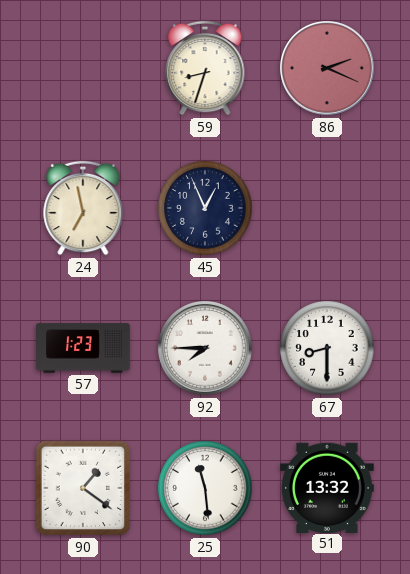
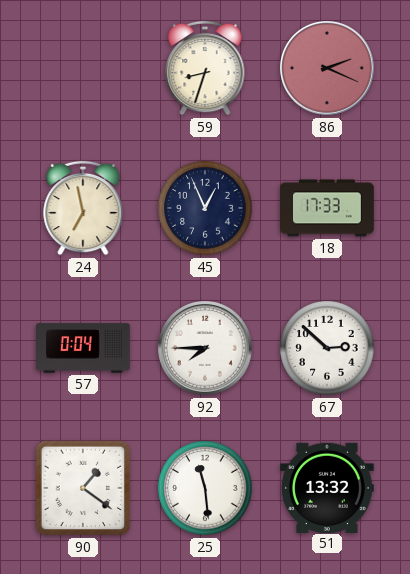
18: none -> 17:33
57: 1:23 -> 0:04
67: 8:30 -> 2:52
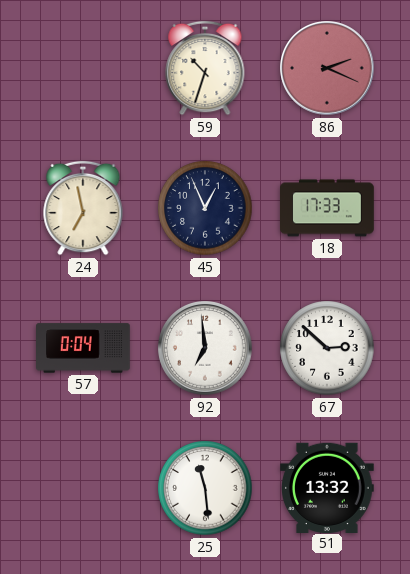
59: 8:33 -> 10:33
92: 7:45 -> 6:59
90: 1:21 -> none
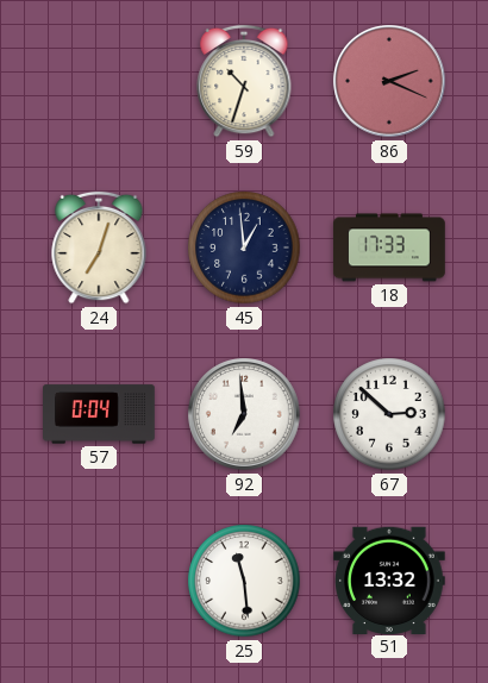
24: 6:58 -> 7:03
45: 12:56 -> 12:59
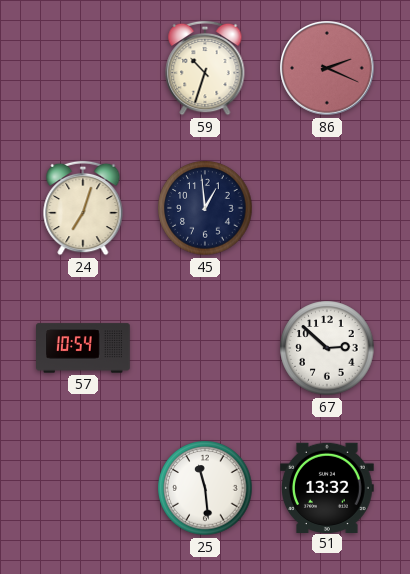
18: 17:33 -> none
57: 0:04 -> 10:54
92: 6:59 -> none
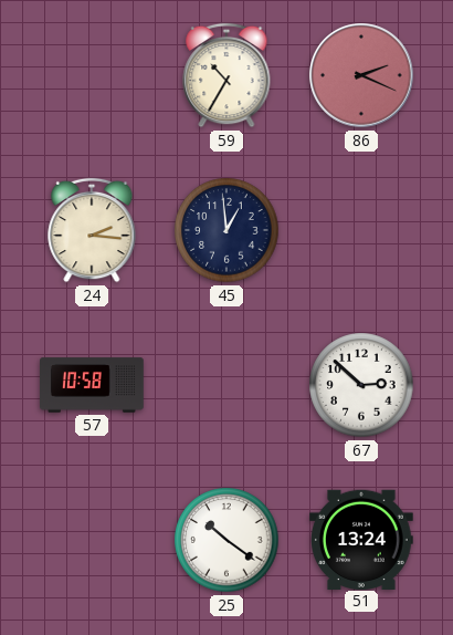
59: 10:33 -> 10:35
24: 7:03 -> 2:16
57: 10:54 -> 10:58
25: 11:29 -> 10:21
51: 13:32 -> 13:24
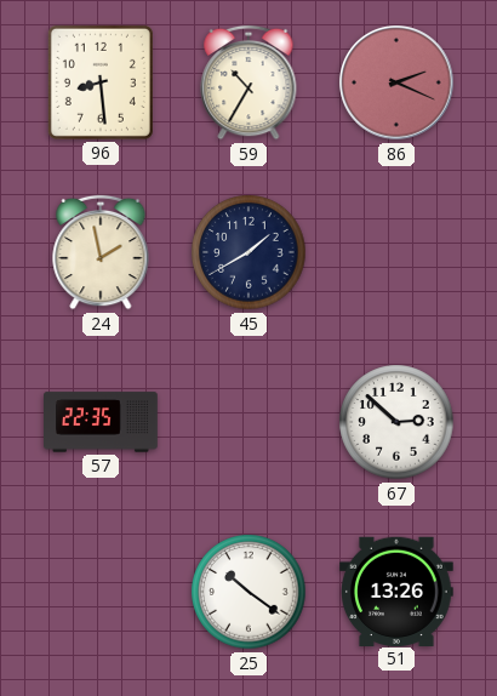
96: none -> 8:29
24: 2:16 -> 1:58
45: 12:59 -> 1:40
57: 10:58 -> 22:35
51: 13:24 -> 13:26
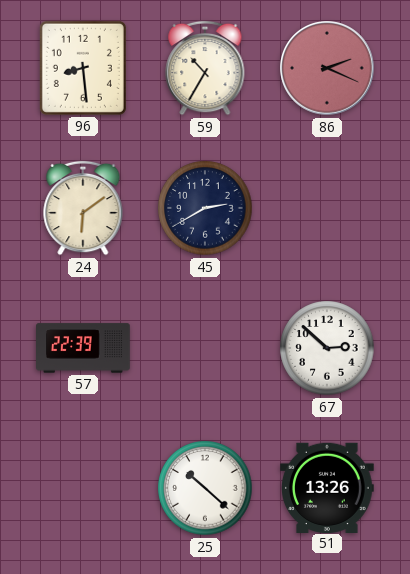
24: 1:58 -> 6:09
45: 1:40 -> 2:40
57: 22:35 -> 22:39
25: 10:21 -> 10:22
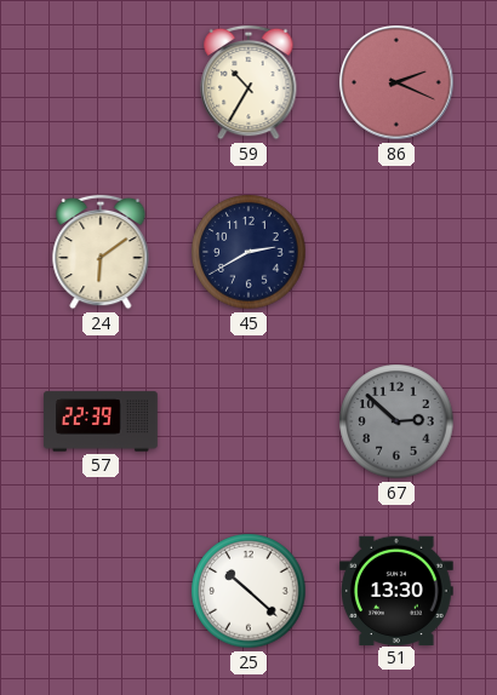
96: 8:29 -> none
67 dial: white -> grey
51: 13:26 -> 13:30
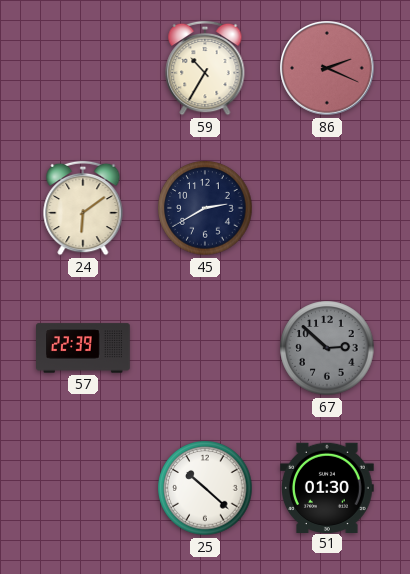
51: 13:30 -> 01:30
